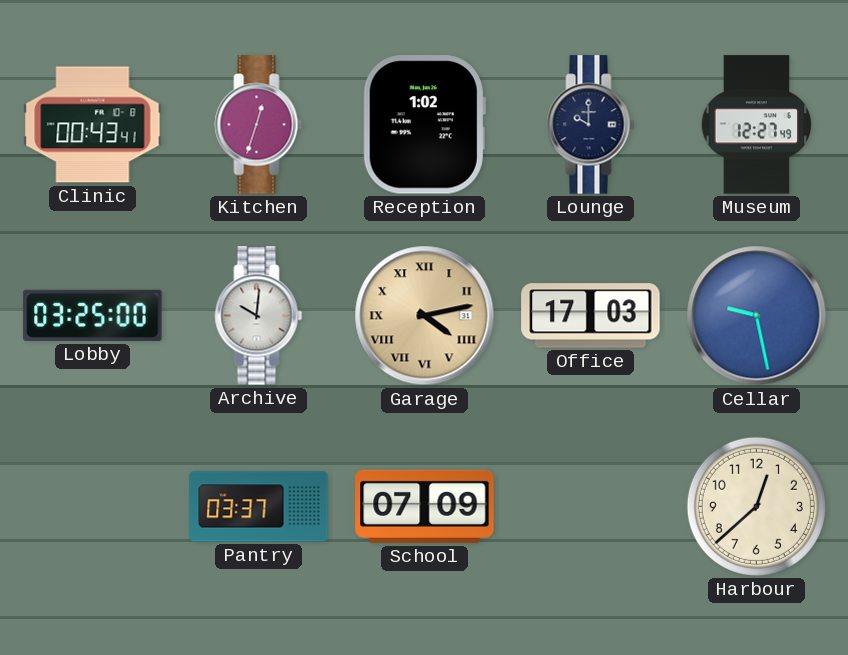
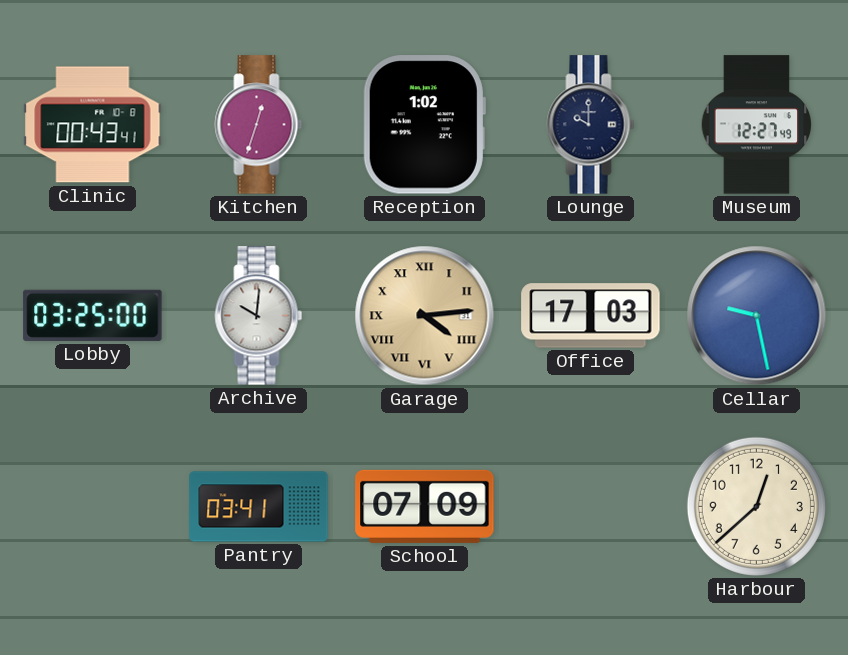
Garage: 4:13 -> 4:14
Pantry: 03:37 -> 03:41
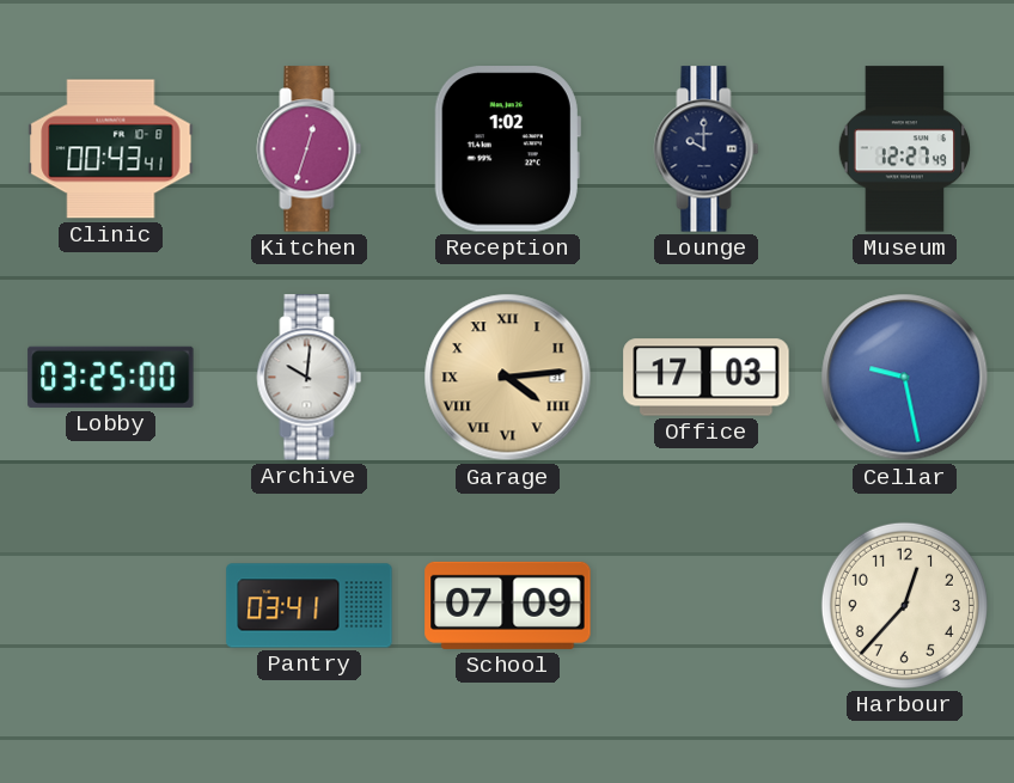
Harbour: 12:38 -> 12:37
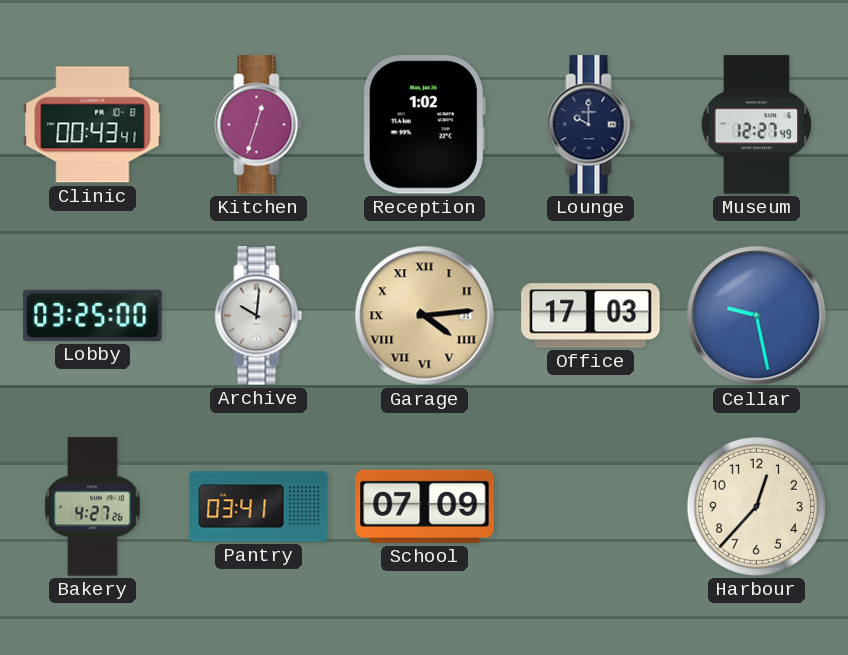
Bakery: none -> 4:27
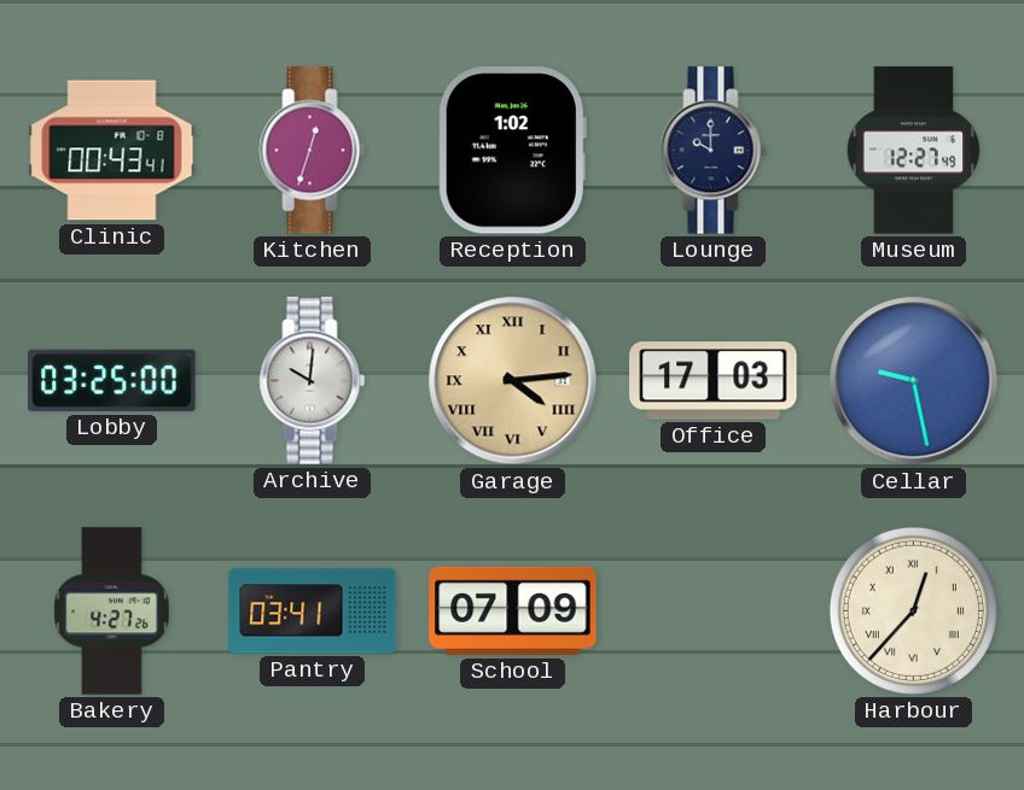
Harbour numerals: Arabic -> Roman
